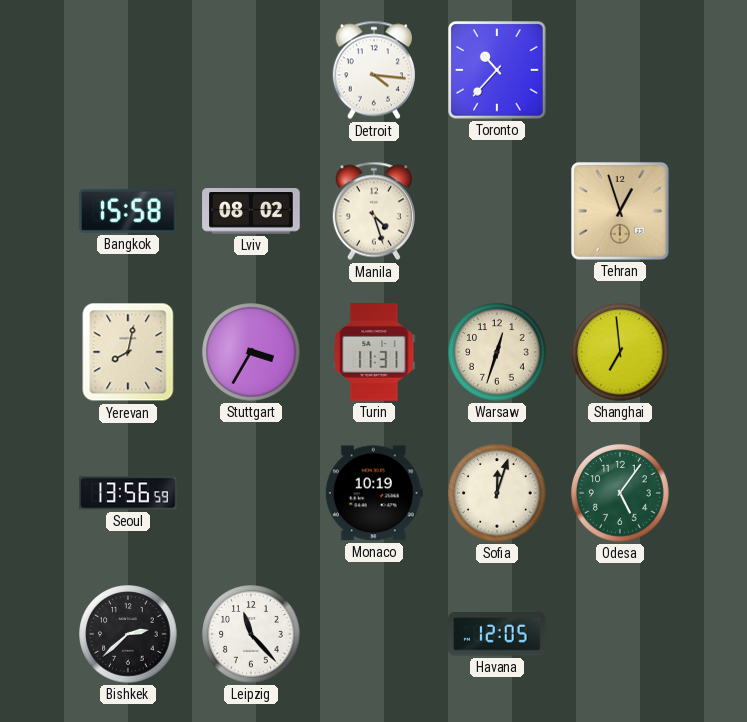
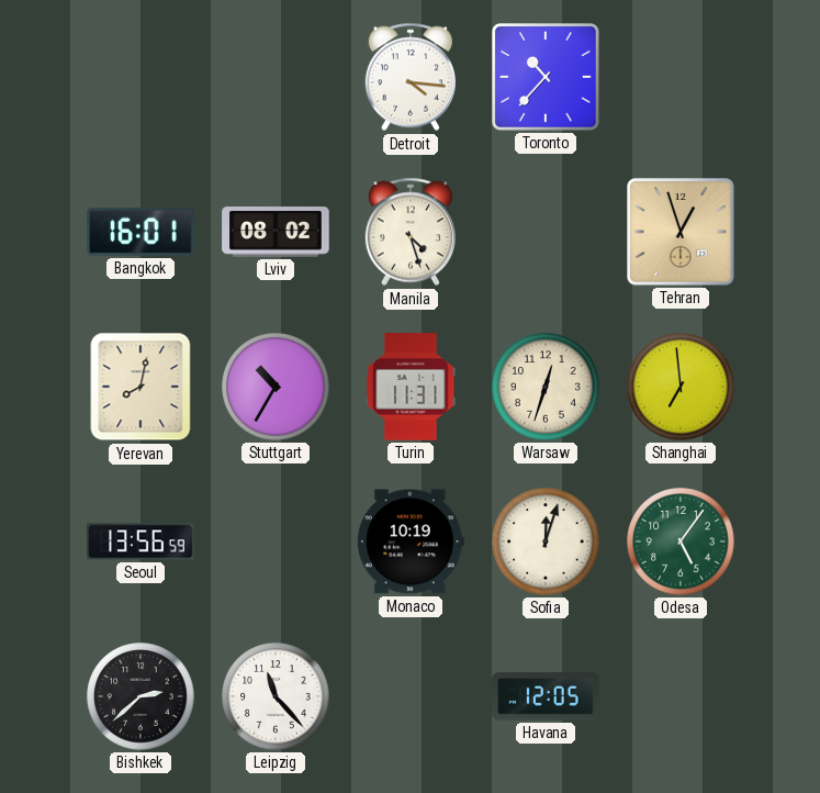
Bangkok: 15:58 -> 16:01
Stuttgart: 3:35 -> 10:35
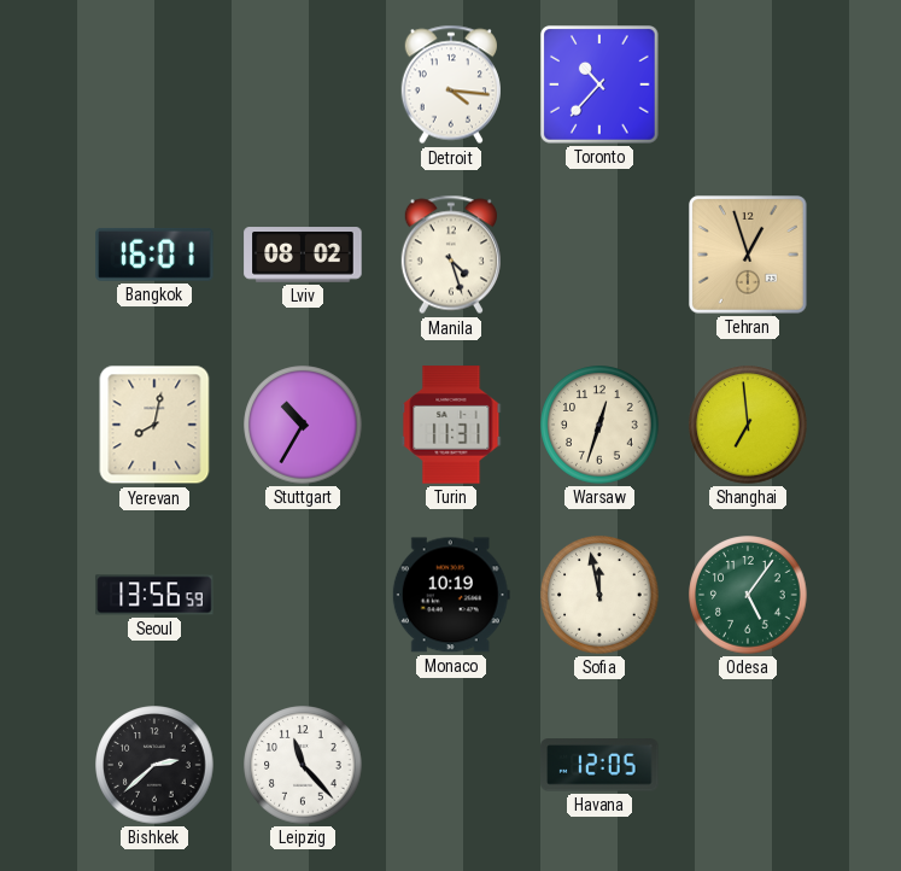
Sofia: 12:03 -> 11:58
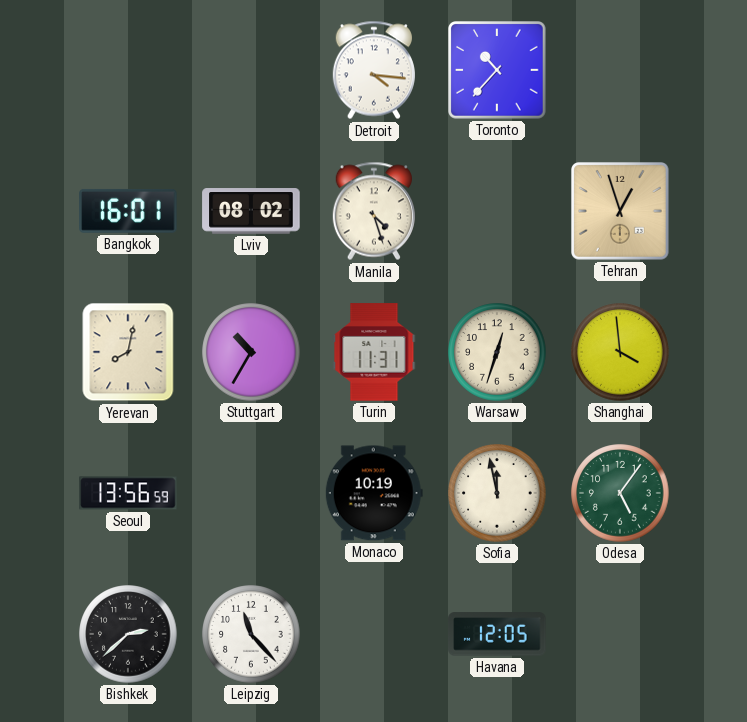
Shanghai: 6:59 -> 3:59
